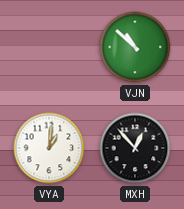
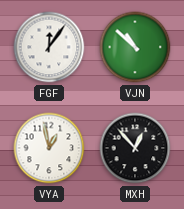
FGF: none -> 12:06
VYA: 1:01 -> 12:58
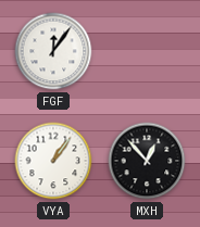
VJN: 10:52 -> none
VYA: 12:58 -> 1:06
